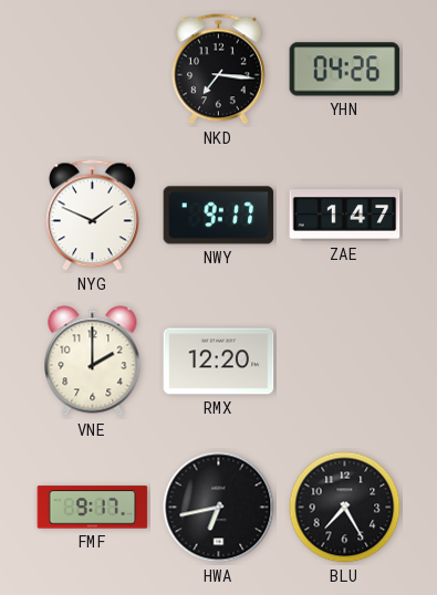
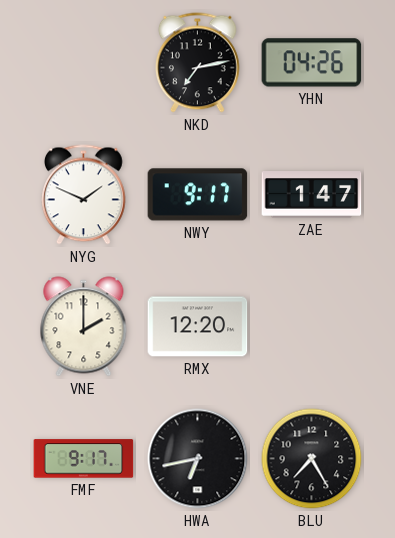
NKD: 7:16 -> 7:13
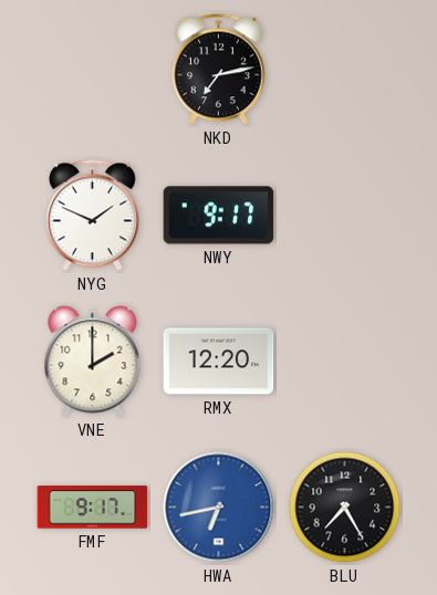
YHN: 04:26 -> none
ZAE: 1:47 -> none
HWA dial: black -> blue
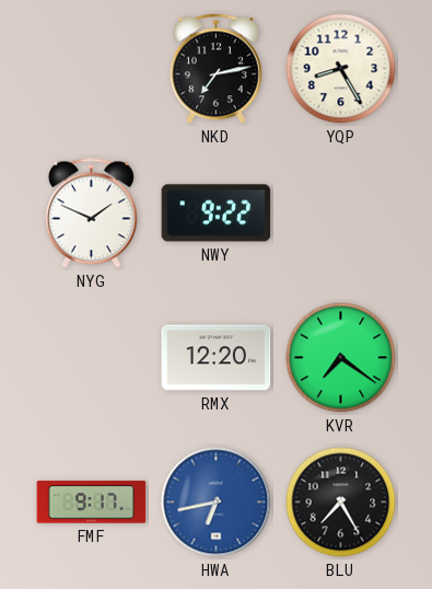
YQP: none -> 8:25
NWY: 9:17 -> 9:22
VNE: 2:00 -> none
KVR: none -> 7:21
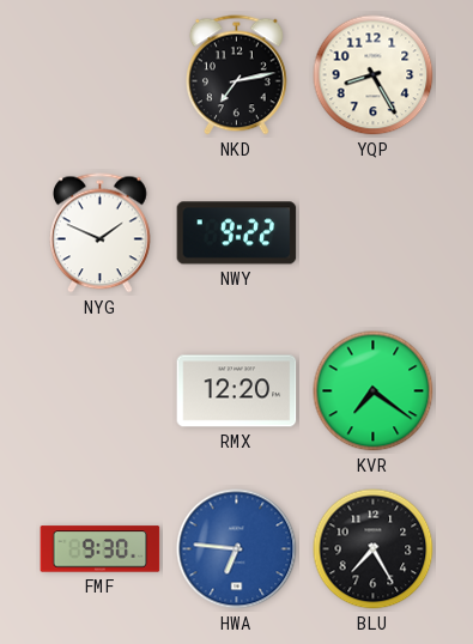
FMF: 9:17 -> 9:30
HWA: 6:43 -> 6:46
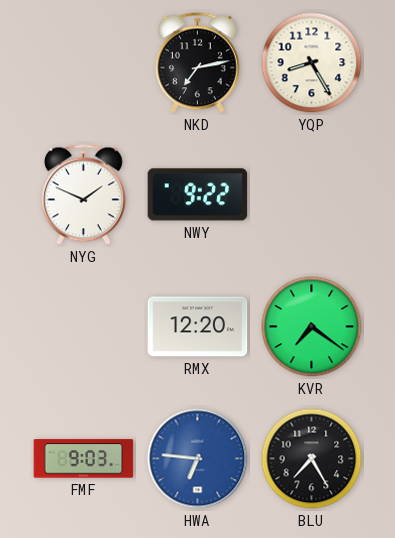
FMF: 9:30 -> 9:03
